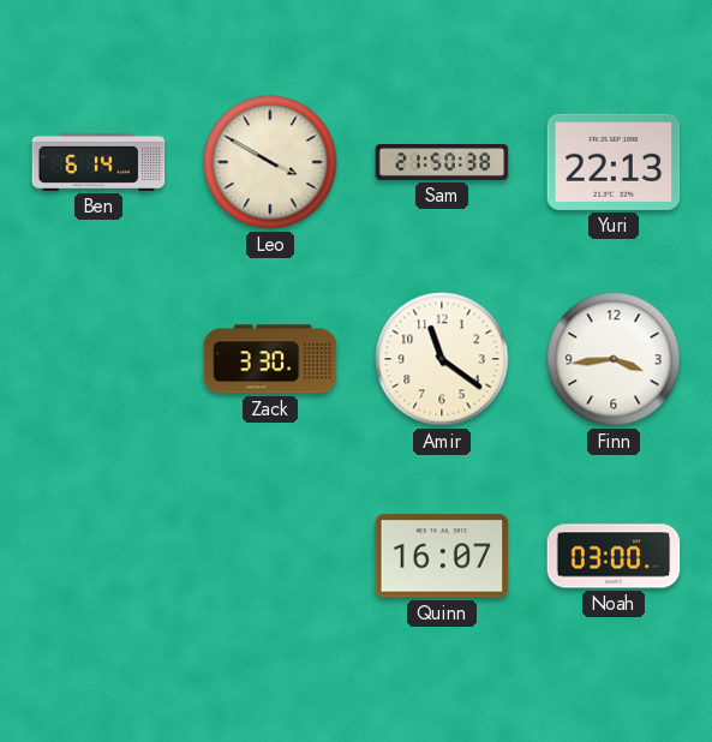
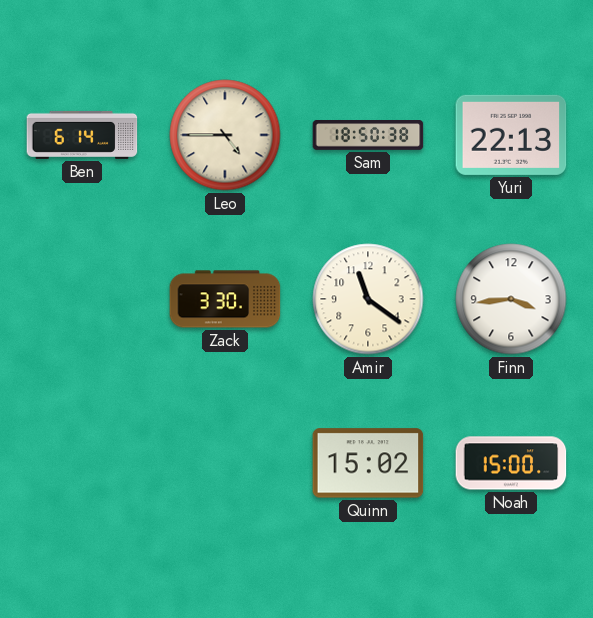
Leo: 3:50 -> 4:45
Sam: 21:50 -> 18:50
Quinn: 16:07 -> 15:02
Noah: 03:00 -> 15:00
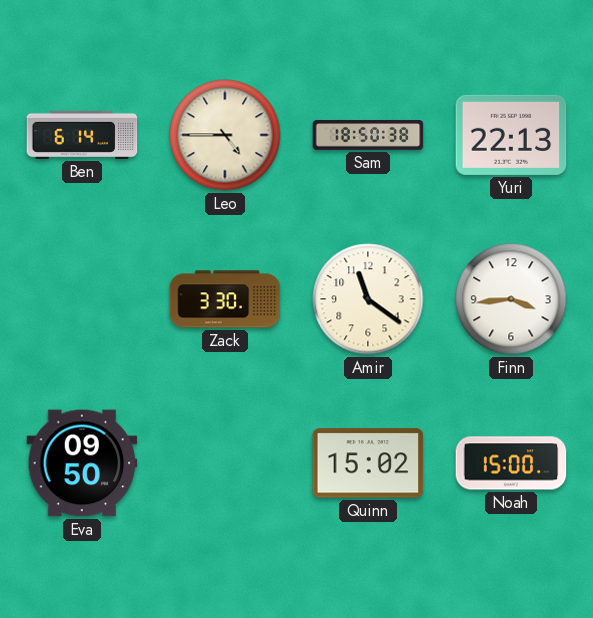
Eva: none -> 09:50
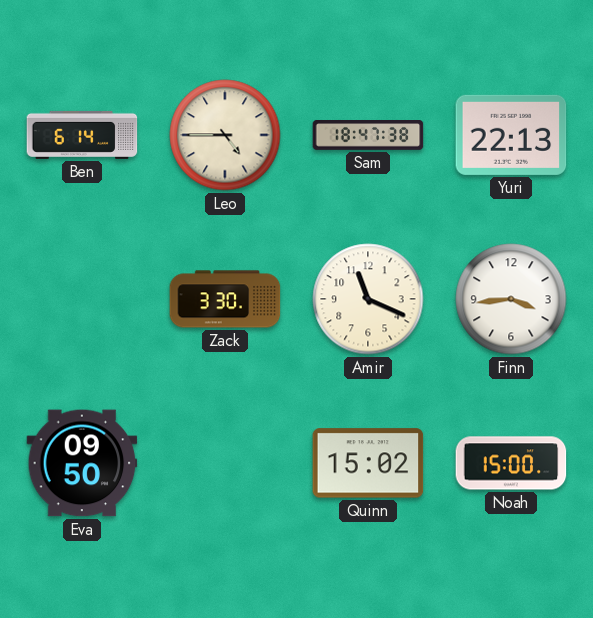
Sam: 18:50 -> 18:47
Amir: 11:21 -> 11:19
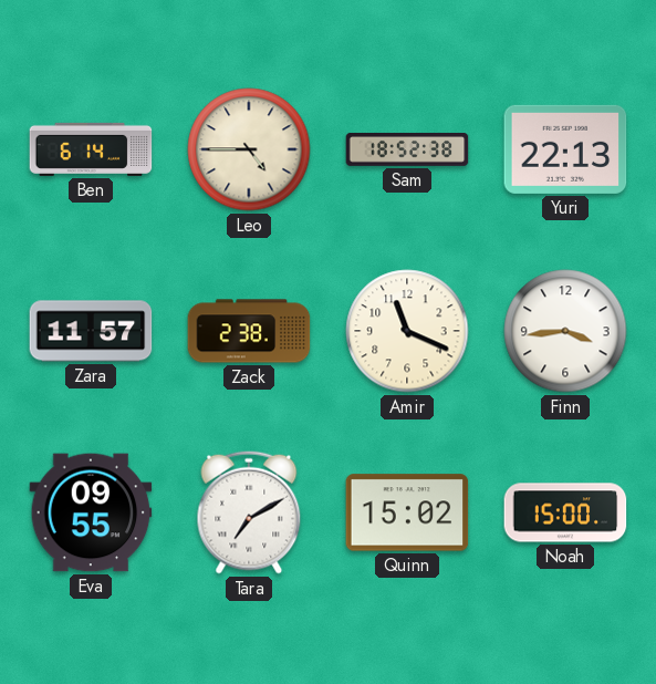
Sam: 18:47 -> 18:52
Zara: none -> 11:57
Zack: 3:30 -> 2:38
Eva: 09:50 -> 09:55
Tara: none -> 7:10
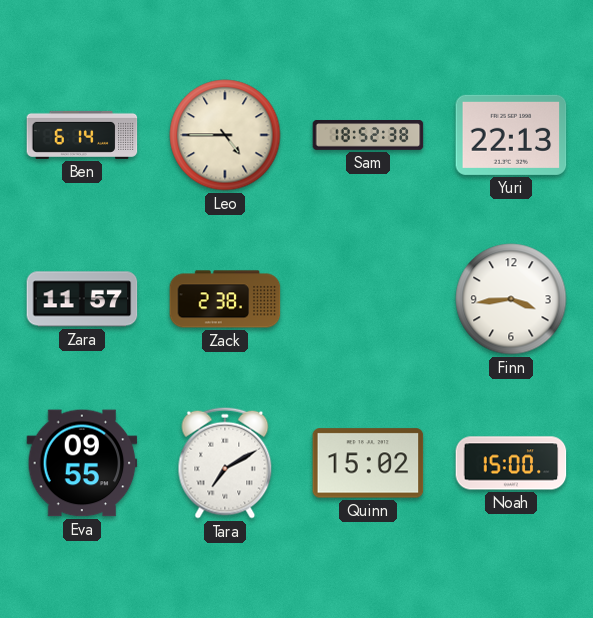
Amir: 11:19 -> none
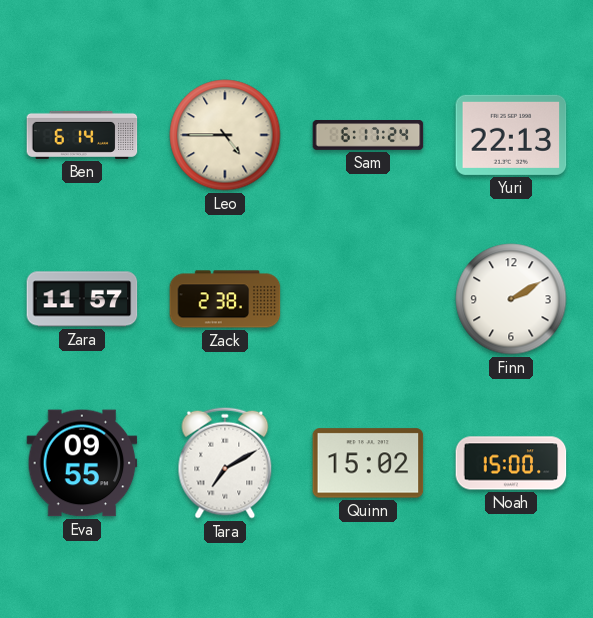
Sam: 18:52 -> 6:17
Finn: 3:44 -> 2:10
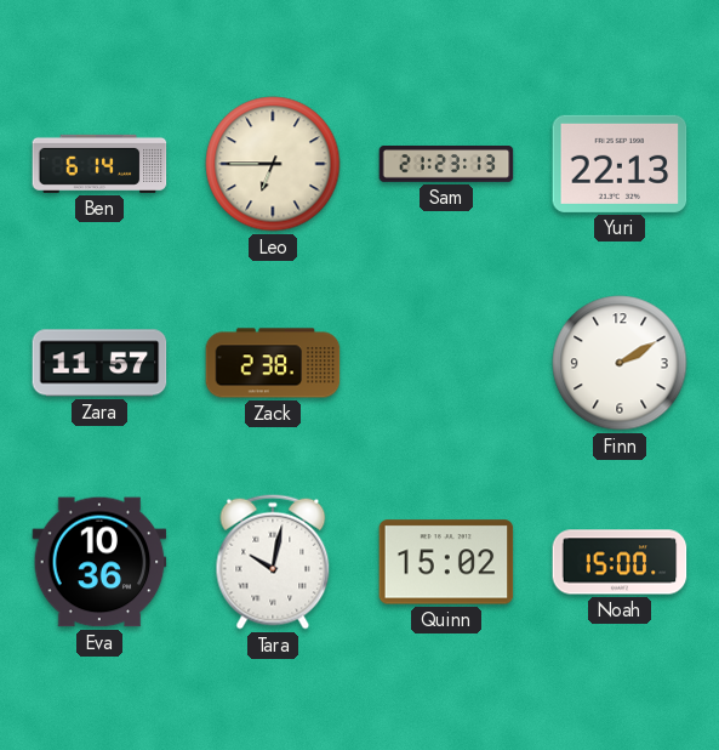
Leo: 4:45 -> 6:45
Sam: 6:17 -> 21:23
Eva: 09:55 -> 10:36
Tara: 7:10 -> 10:02
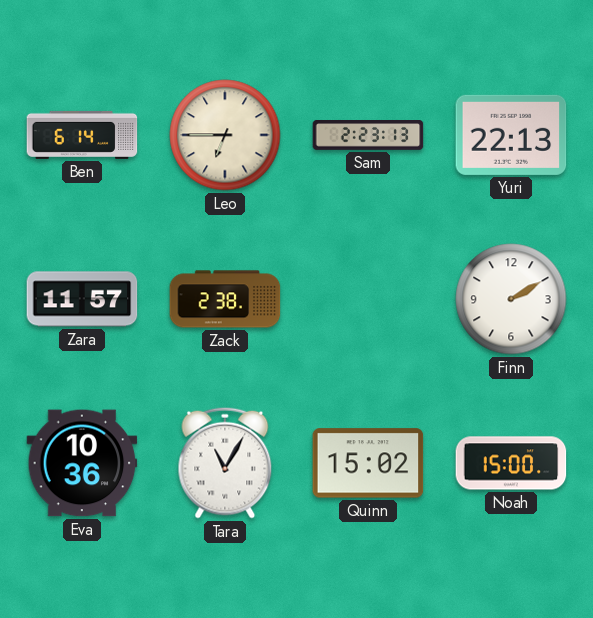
Sam: 21:23 -> 2:23
Tara: 10:02 -> 11:05
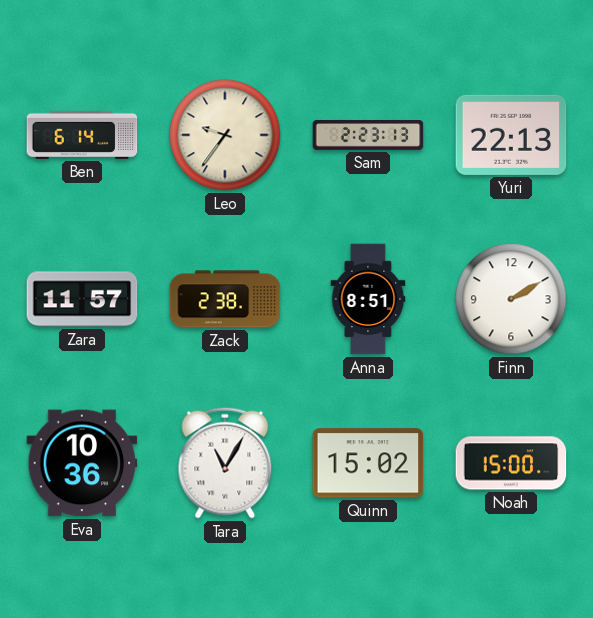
Leo: 6:45 -> 9:36
Anna: none -> 8:51
